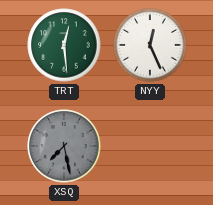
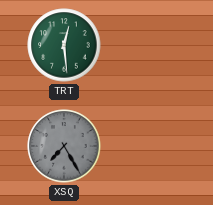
NYY: 12:26 -> none
XSQ: 7:28 -> 7:25
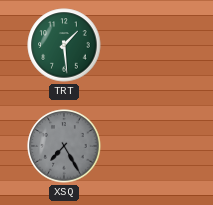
TRT: 12:29 -> 1:29
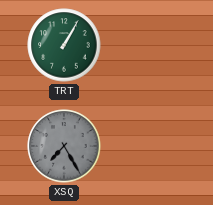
TRT: 1:29 -> 1:05
